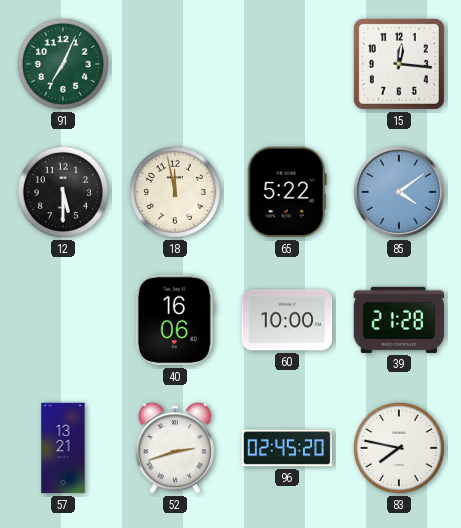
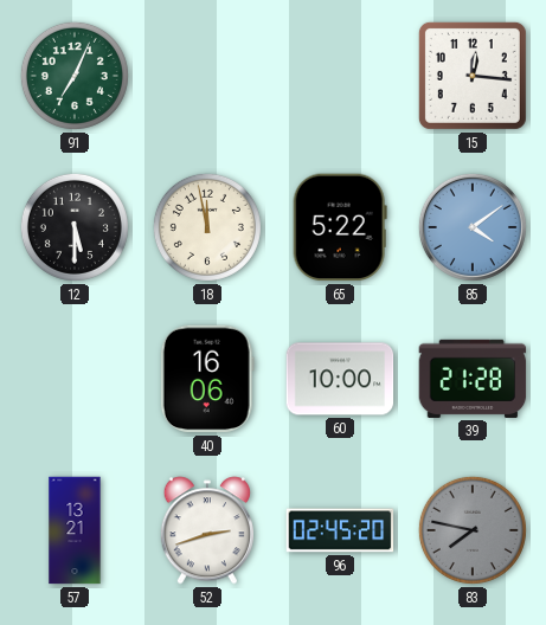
83 dial: white -> grey
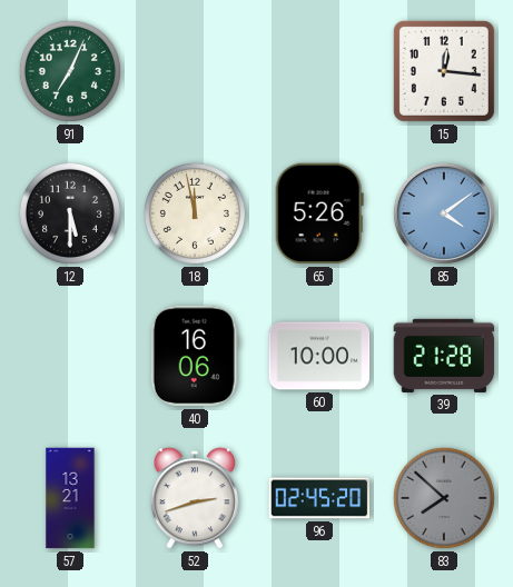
65: 5:22 -> 5:26
83: 7:47 -> 7:52
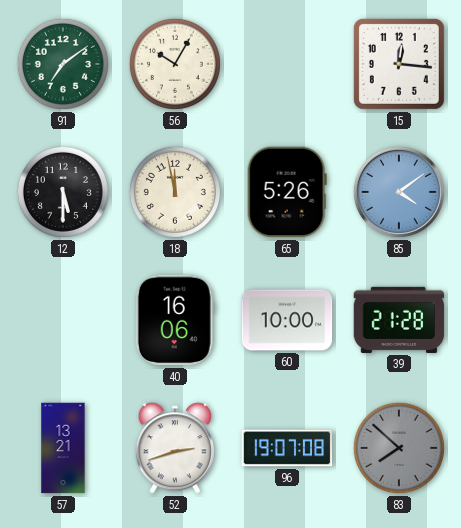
91: 7:04 -> 7:09
56: none -> 10:05
96: 02:45 -> 19:07
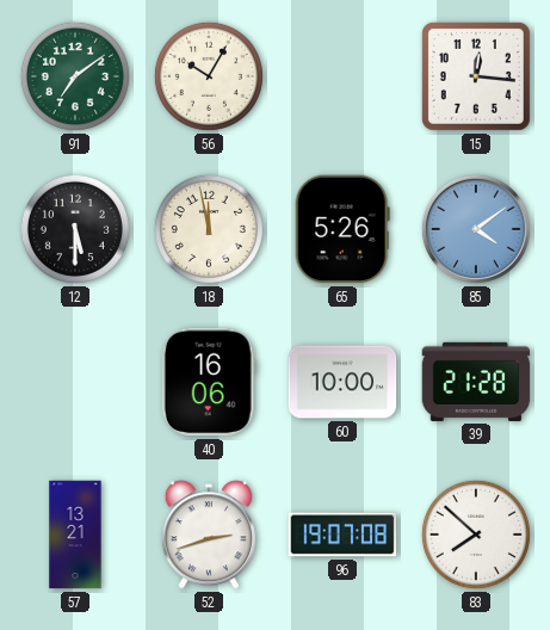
83 dial: grey -> white
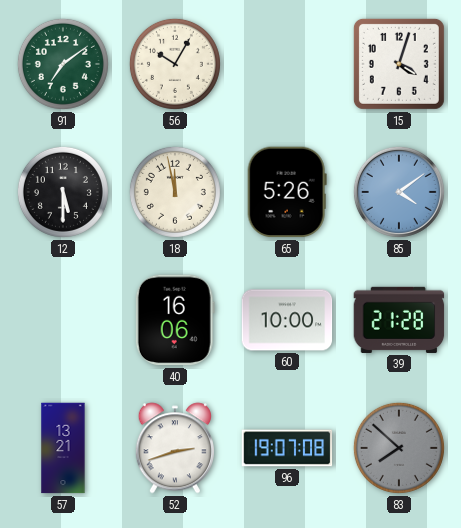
15: 12:16 -> 4:03
83 dial: white -> grey
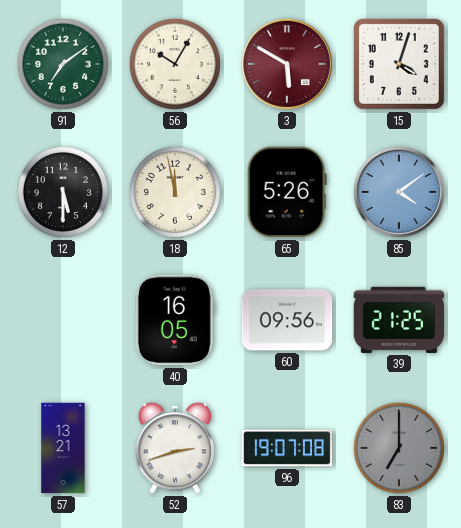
3: none -> 5:50
40: 16:06 -> 16:05
60: 10:00 -> 09:56
39: 21:28 -> 21:25
83: 7:52 -> 7:00
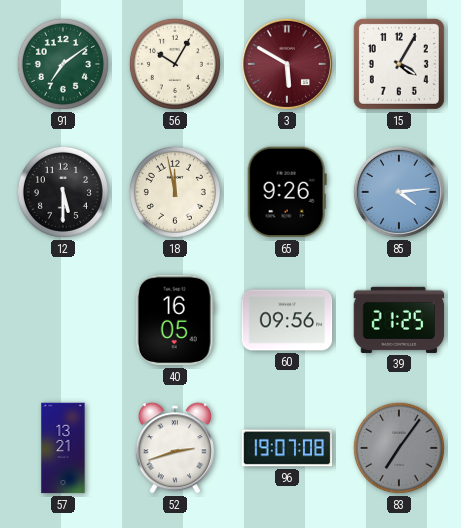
15: 4:03 -> 4:05
65: 5:26 -> 9:26
85: 4:09 -> 4:14
83: 7:00 -> 7:06
